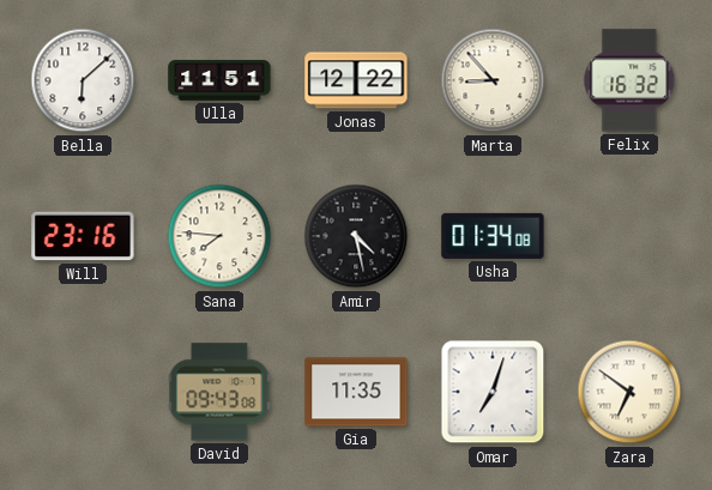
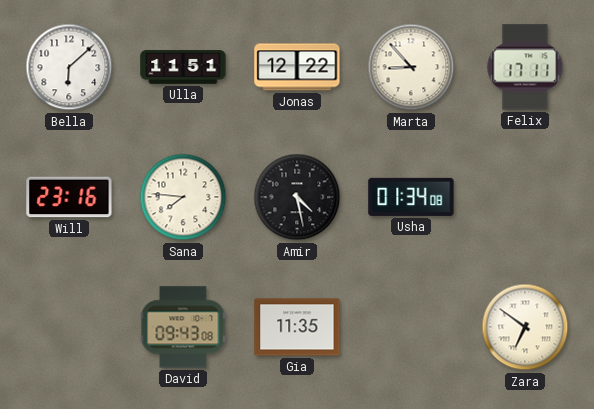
Felix: 16:32 -> 17:11
Omar: 7:03 -> none
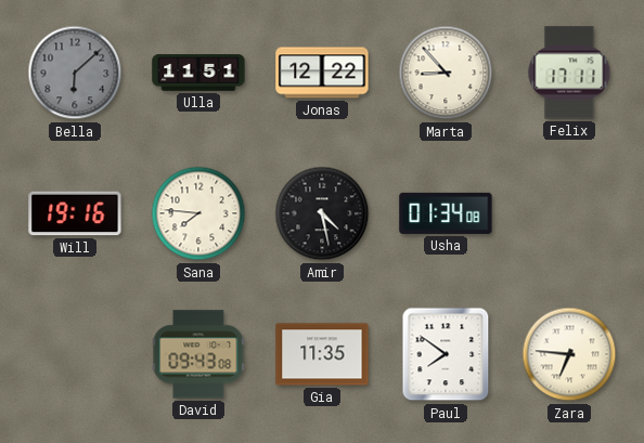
Bella dial: white -> grey
Will: 23:16 -> 19:16
Paul: none -> 7:51
Zara: 6:51 -> 6:46
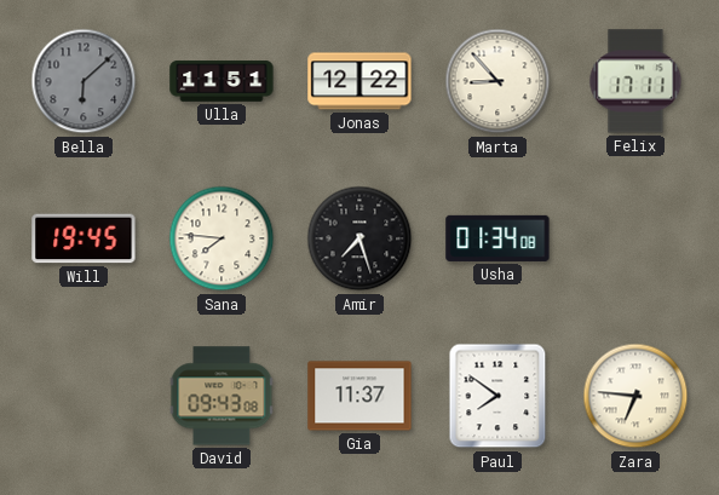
Will: 19:16 -> 19:45
Amir: 4:28 -> 7:27
Gia: 11:35 -> 11:37
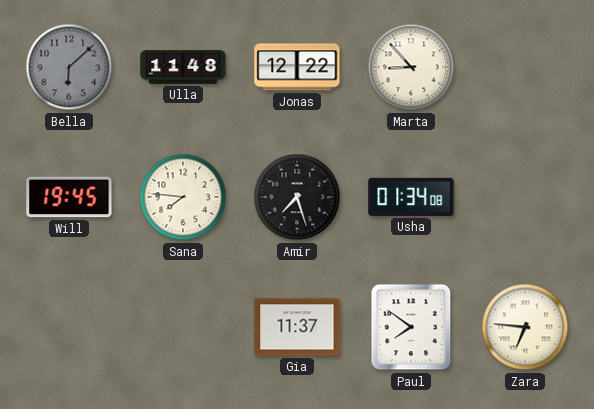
Ulla: 11:51 -> 11:48
Felix: 17:11 -> none
David: 09:43 -> none
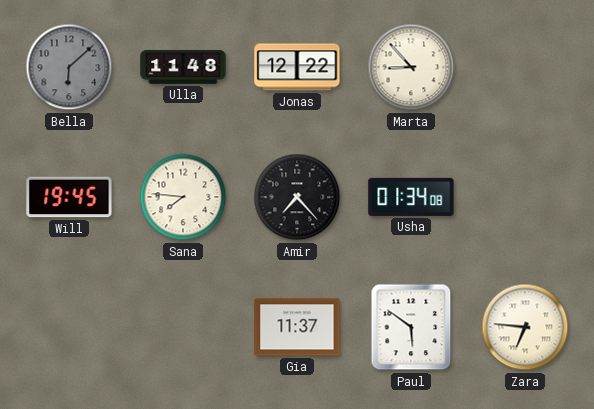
Amir: 7:27 -> 7:23
Paul: 7:51 -> 5:51
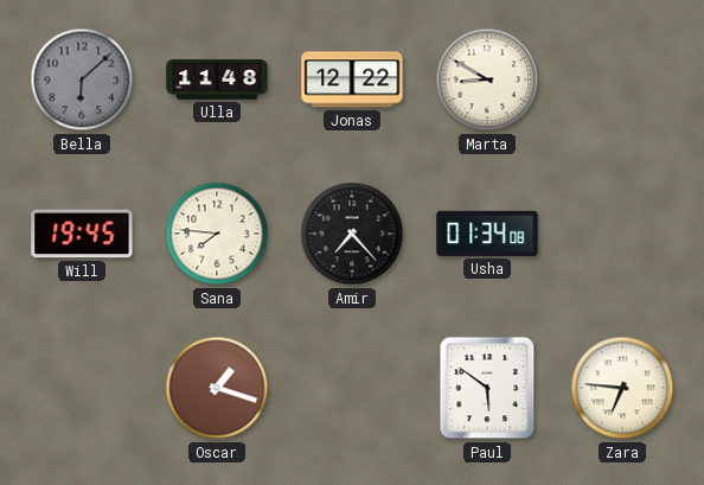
Marta: 8:53 -> 8:50
Oscar: none -> 1:18
Gia: 11:37 -> none
